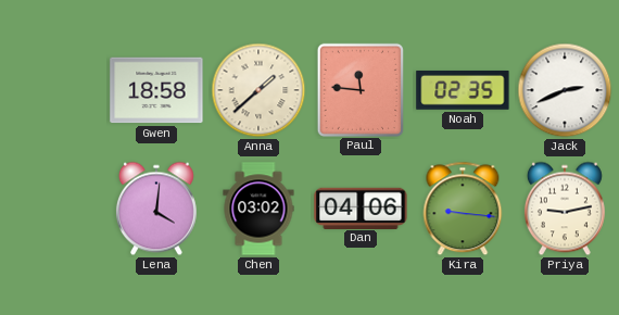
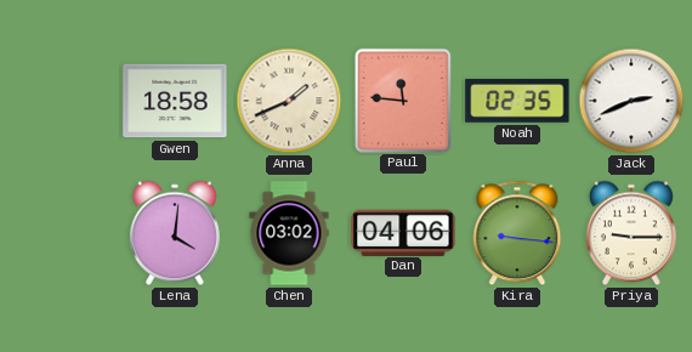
Anna: 1:38 -> 1:41
Priya: 9:13 -> 9:15
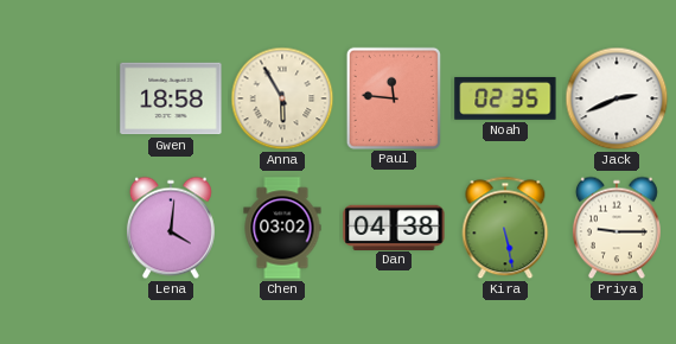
Anna: 1:41 -> 5:55
Dan: 04:06 -> 04:38
Kira: 9:16 -> 5:28
